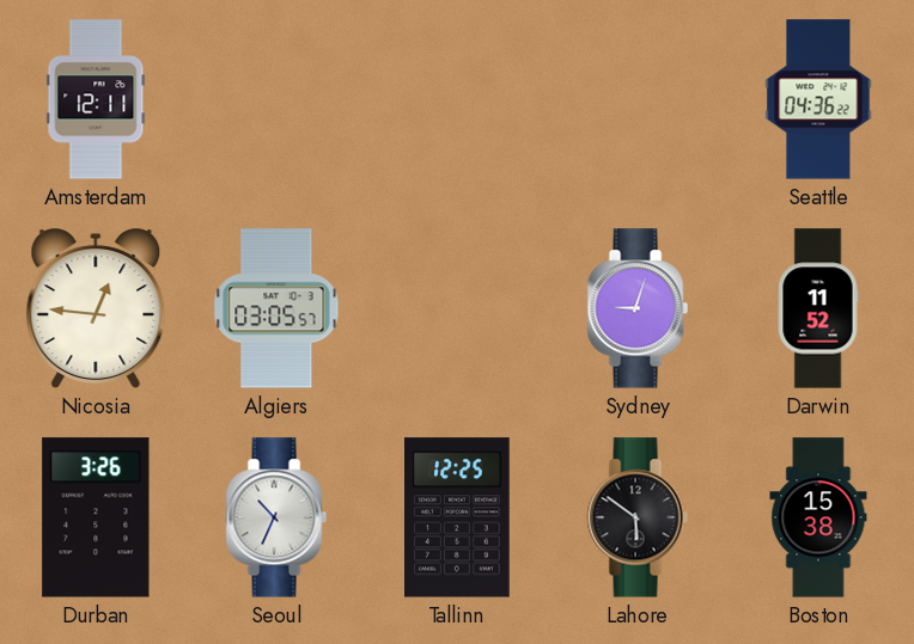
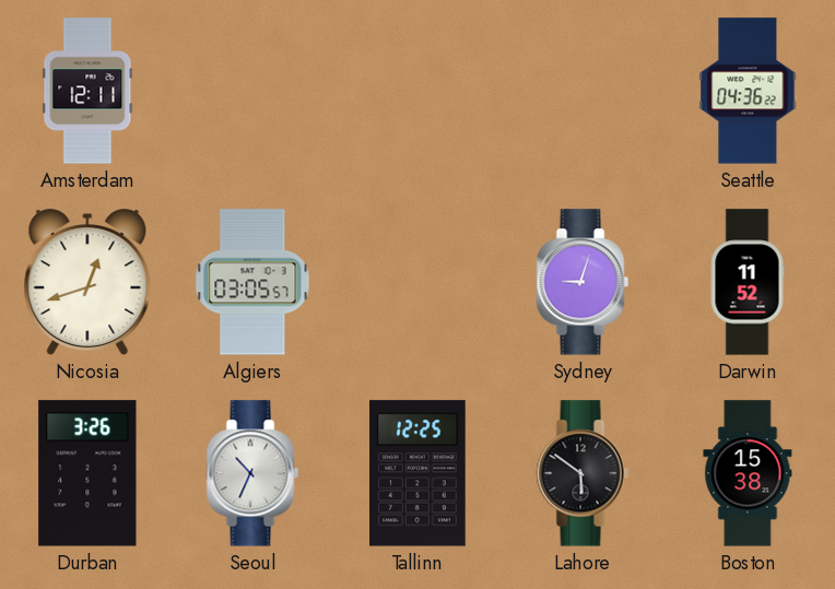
Nicosia: 12:46 -> 12:42
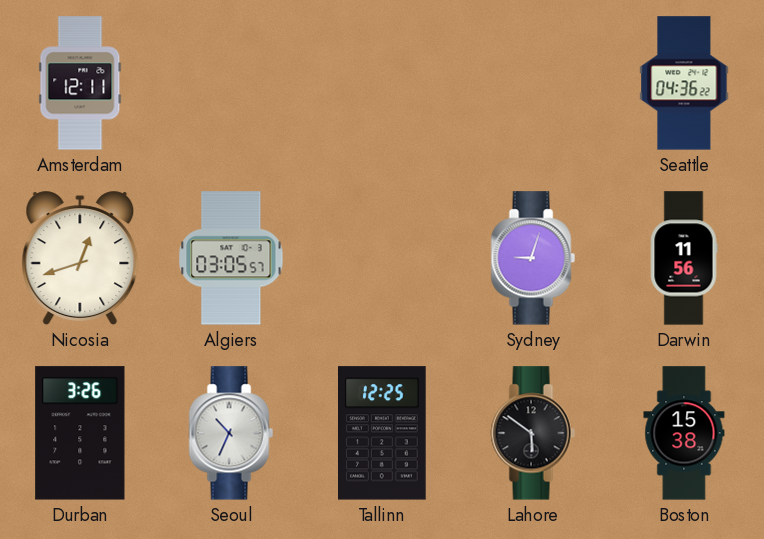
Darwin: 11:52 -> 11:56
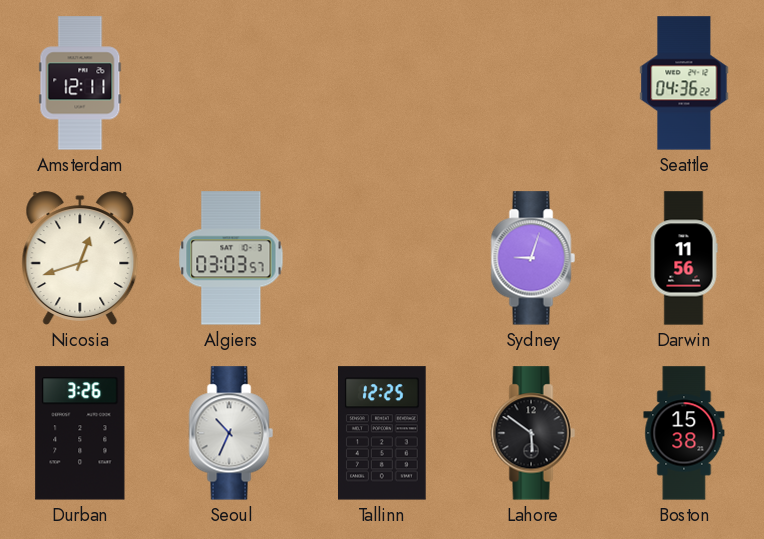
Algiers: 03:05 -> 03:03
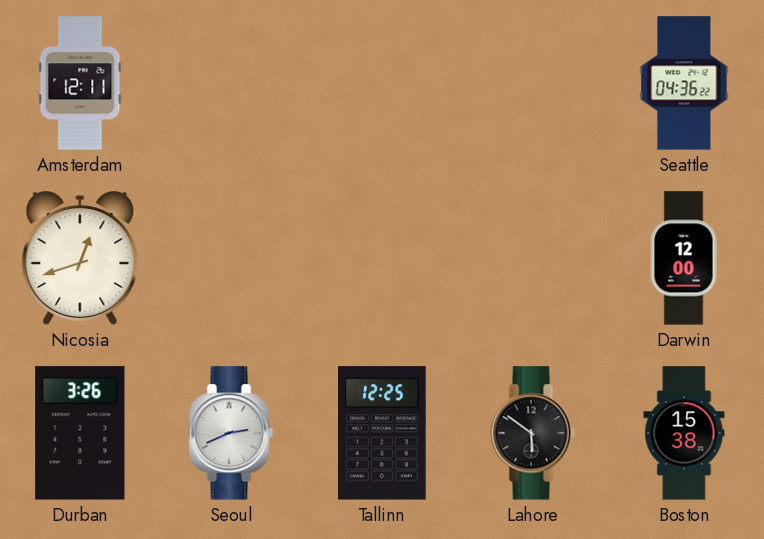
Algiers: 03:03 -> none
Sydney: 9:03 -> none
Darwin: 11:56 -> 12:00
Seoul: 10:34 -> 2:41
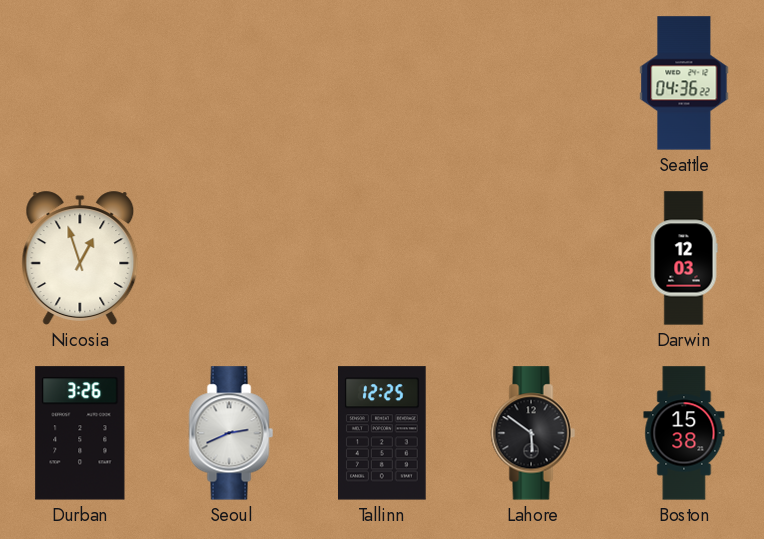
Amsterdam: 12:11 -> none
Nicosia: 12:42 -> 12:57
Darwin: 12:00 -> 12:03
